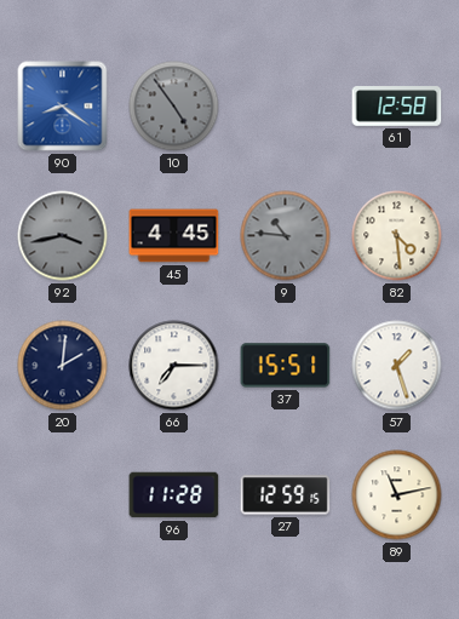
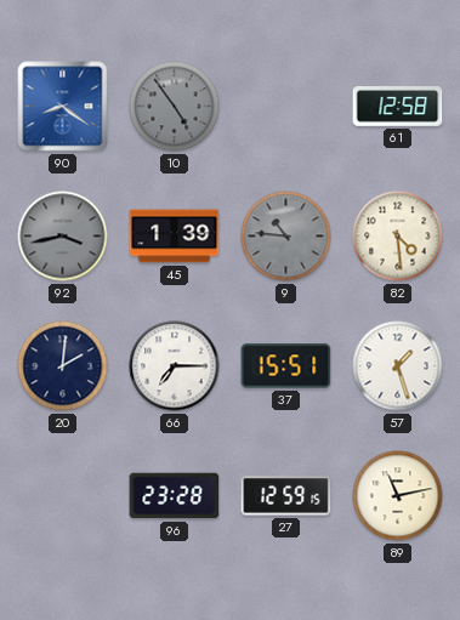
45: 4:45 -> 1:39
96: 11:28 -> 23:28
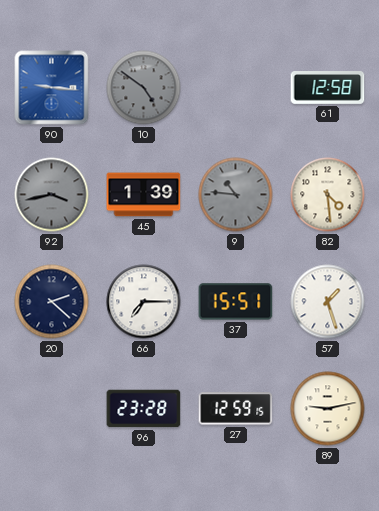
90: 8:21 -> 9:16
10: 4:54 -> 4:51
20: 2:01 -> 2:22
89: 11:13 -> 9:13
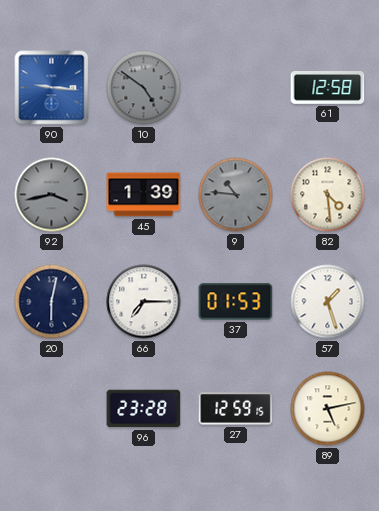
20: 2:22 -> 6:02
37: 15:51 -> 01:53
89: 9:13 -> 5:13
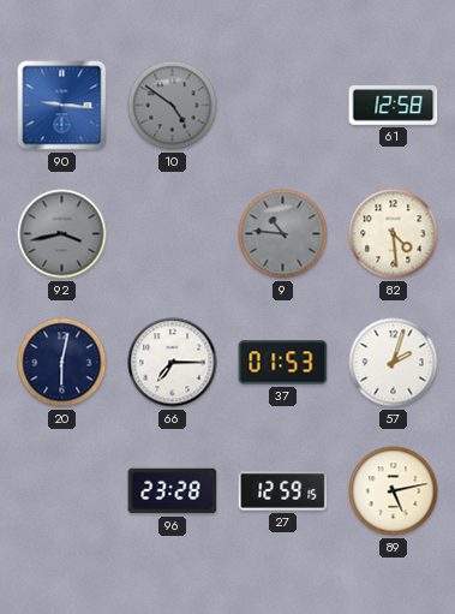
45: 1:39 -> none
57: 1:27 -> 2:03
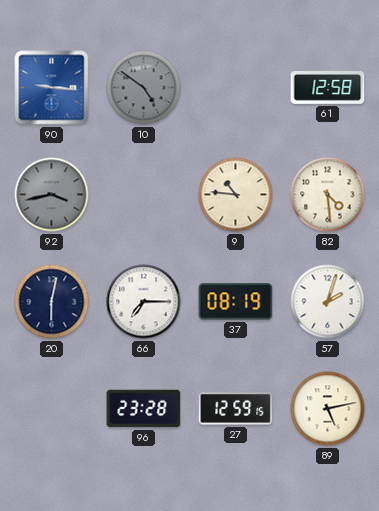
9 dial: grey -> cream
37: 01:53 -> 08:19
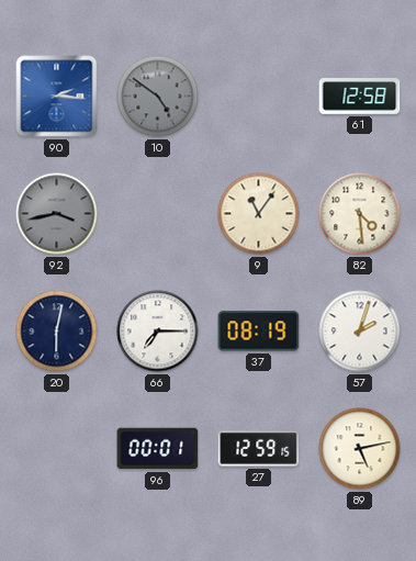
90: 9:16 -> 2:16
9: 10:46 -> 11:06
96: 23:28 -> 00:01
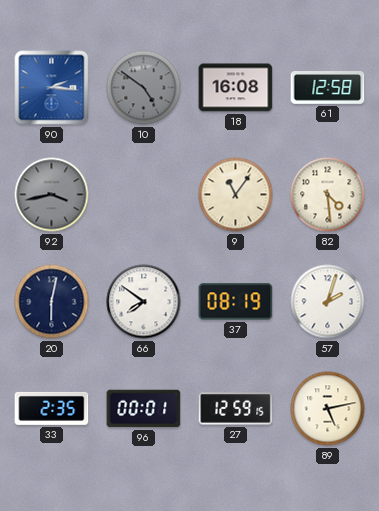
18: none -> 16:08
66: 7:15 -> 7:51
33: none -> 2:35
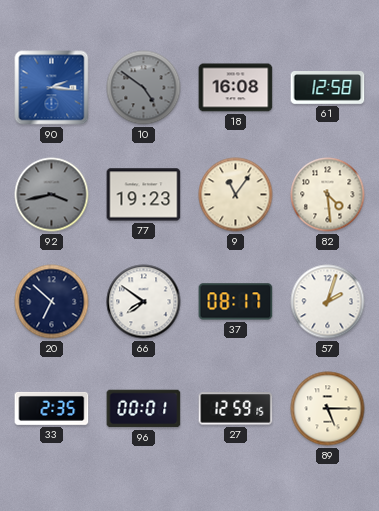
77: none -> 19:23
20: 6:02 -> 6:52
37: 08:19 -> 08:17
89: 5:13 -> 5:15
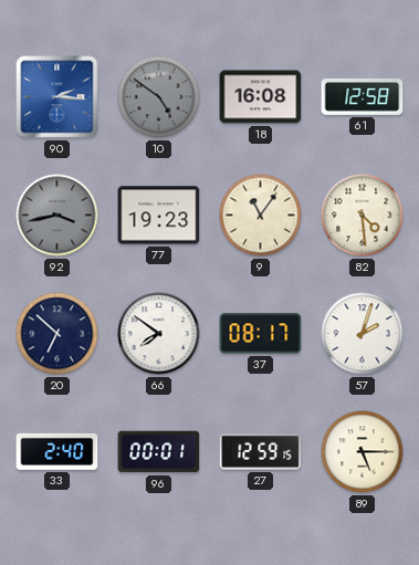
33: 2:35 -> 2:40
